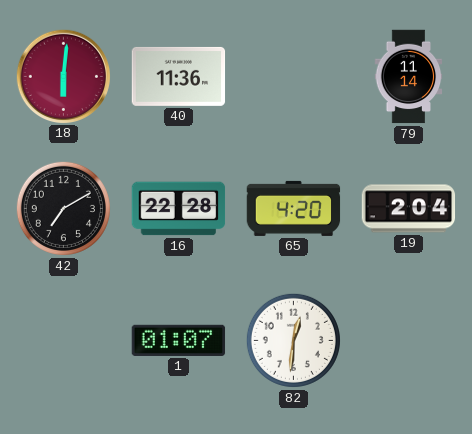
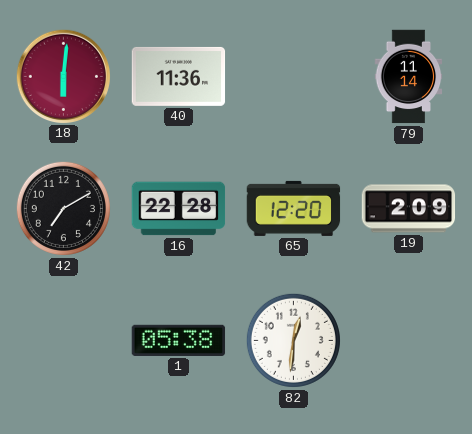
65: 4:20 -> 12:20
19: 2:04 -> 2:09
1: 01:07 -> 05:38
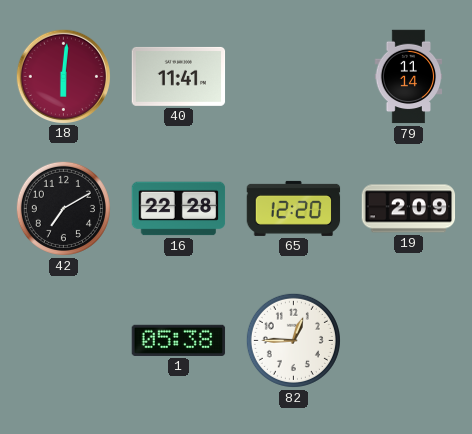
40: 11:36 -> 11:41
82: 12:31 -> 12:45
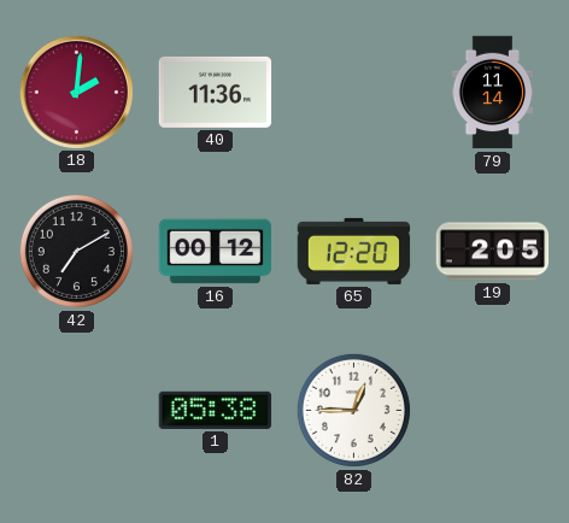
18: 6:01 -> 2:01
40: 11:41 -> 11:36
16: 22:28 -> 00:12
19: 2:09 -> 2:05
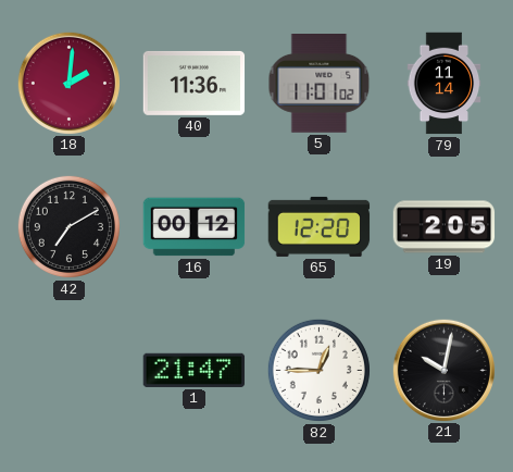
5: none -> 11:01
1: 05:38 -> 21:47
21: none -> 10:02
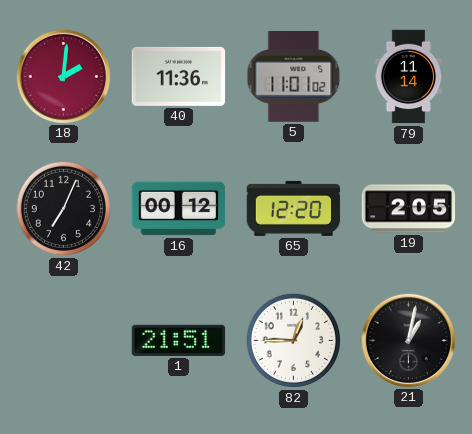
42: 7:10 -> 7:04
1: 21:47 -> 21:51
21: 10:02 -> 1:02
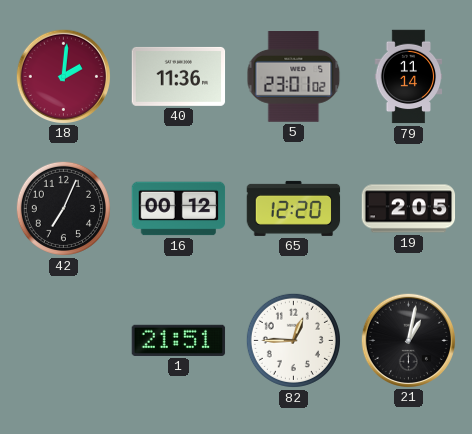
5: 11:01 -> 23:01
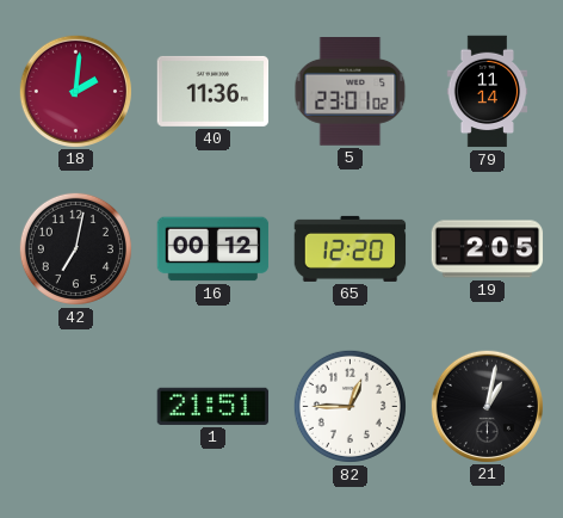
42: 7:04 -> 7:02
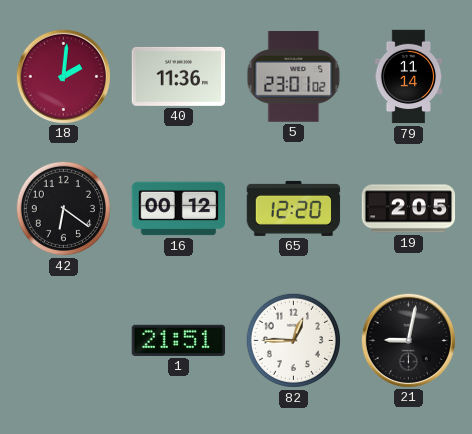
42: 7:02 -> 6:21
21: 1:02 -> 9:02
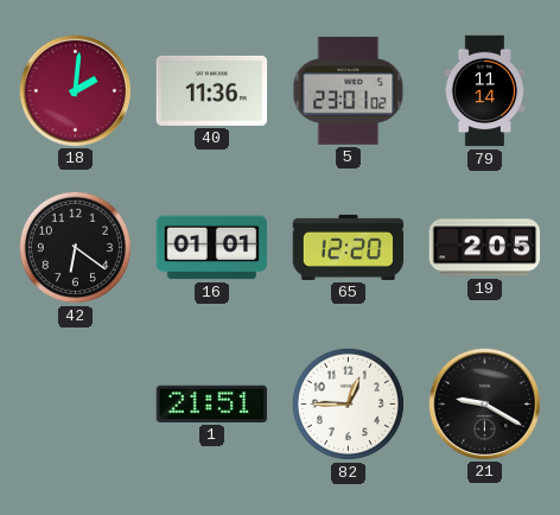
16: 00:12 -> 01:01
21: 9:02 -> 9:20
